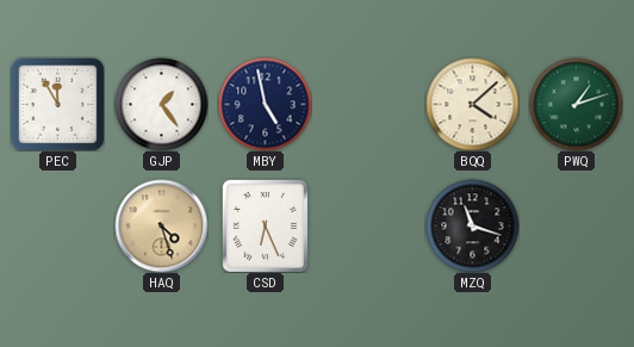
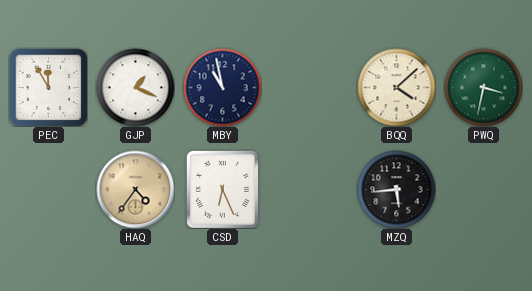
GJP: 1:24 -> 1:19
MBY: 4:58 -> 10:58
PWQ: 1:12 -> 3:32
HAQ: 4:27 -> 4:36
MZQ: 11:18 -> 5:44
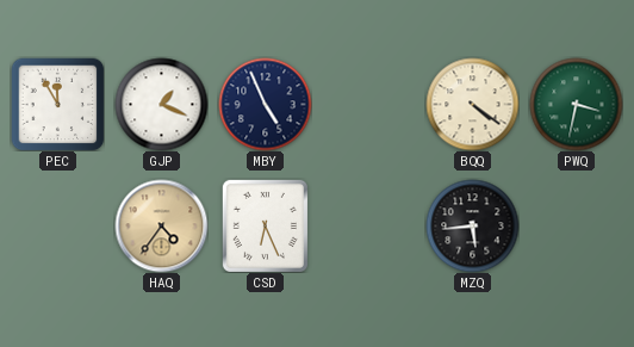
MBY: 10:58 -> 4:56
BQQ: 4:08 -> 4:21
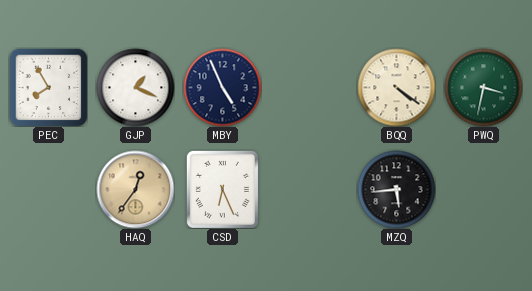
PEC: 11:55 -> 7:55
HAQ: 4:36 -> 12:36
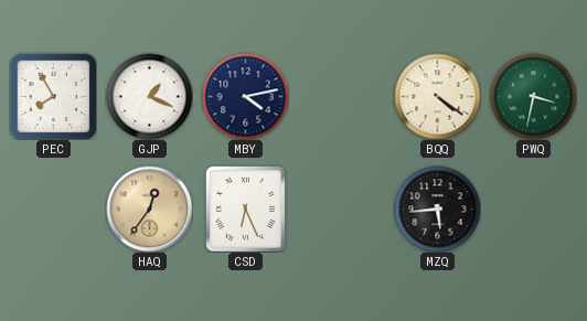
MBY: 4:56 -> 4:13
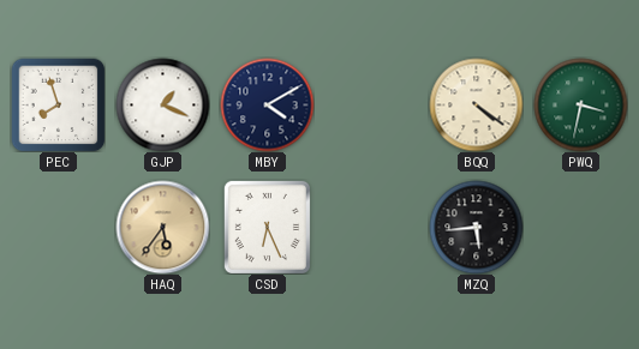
PEC: 7:55 -> 7:57
MBY: 4:13 -> 4:10
HAQ: 12:36 -> 5:36
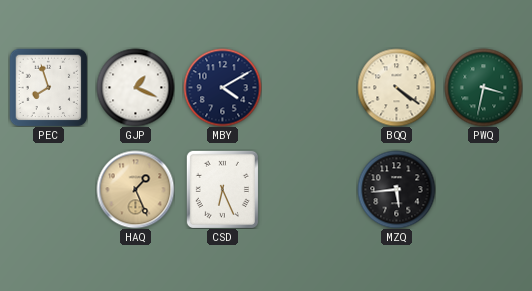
HAQ: 5:36 -> 1:26
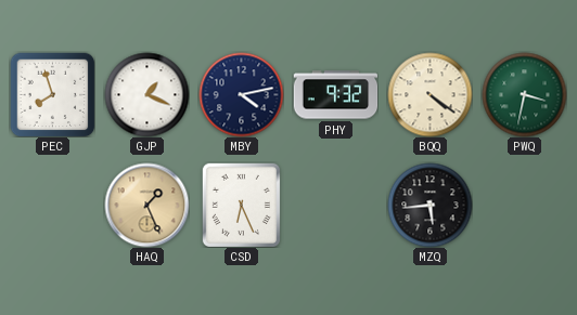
MBY: 4:10 -> 4:13
PHY: none -> 9:32
